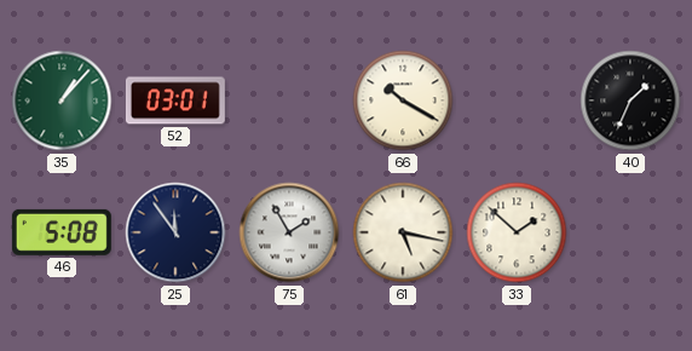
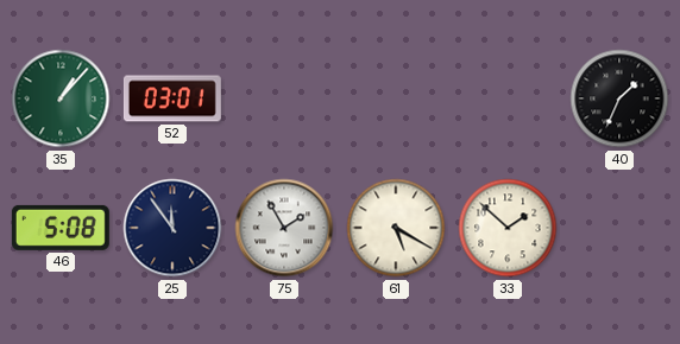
66: 10:20 -> none
61: 5:17 -> 5:20
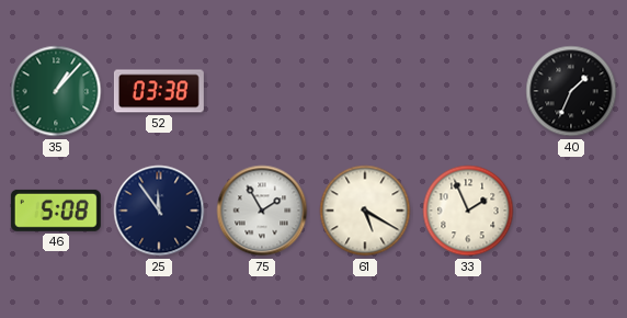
52: 03:01 -> 03:38
33: 1:52 -> 1:56
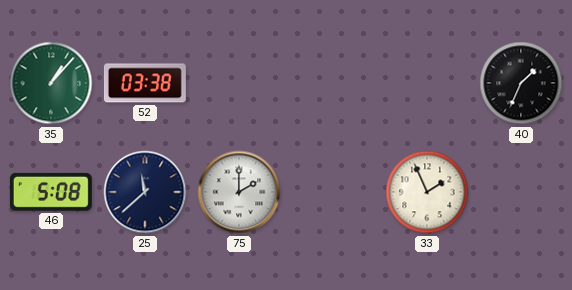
25: 11:54 -> 11:38
75: 1:55 -> 2:00
61: 5:20 -> none
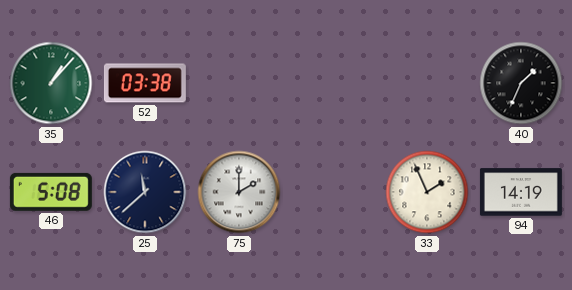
94: none -> 14:19
